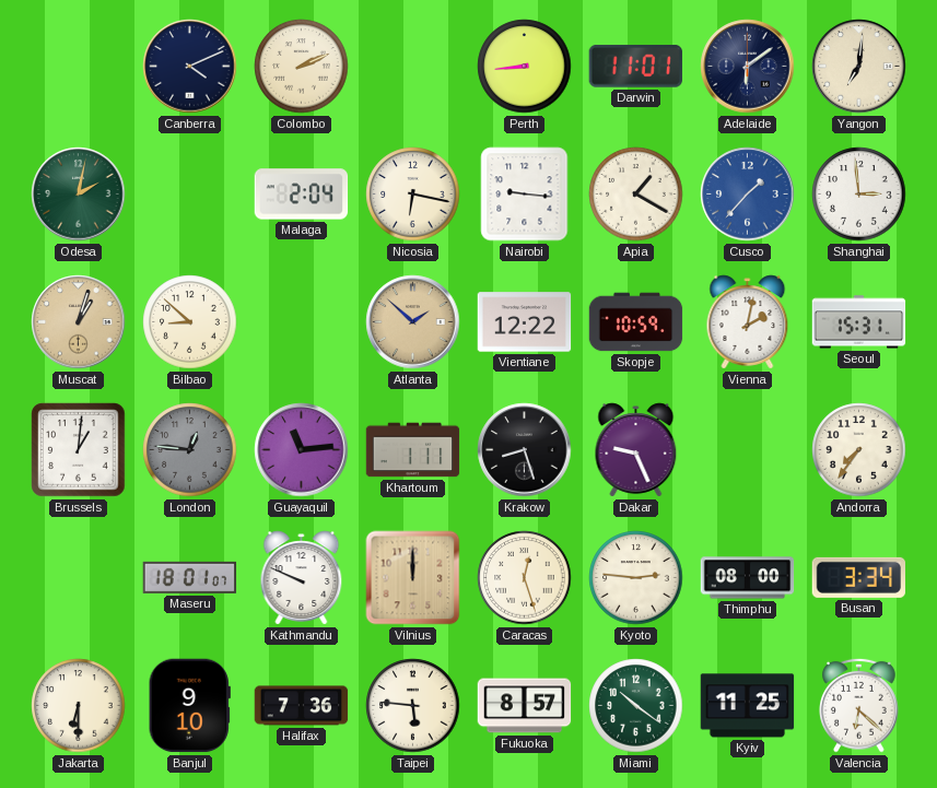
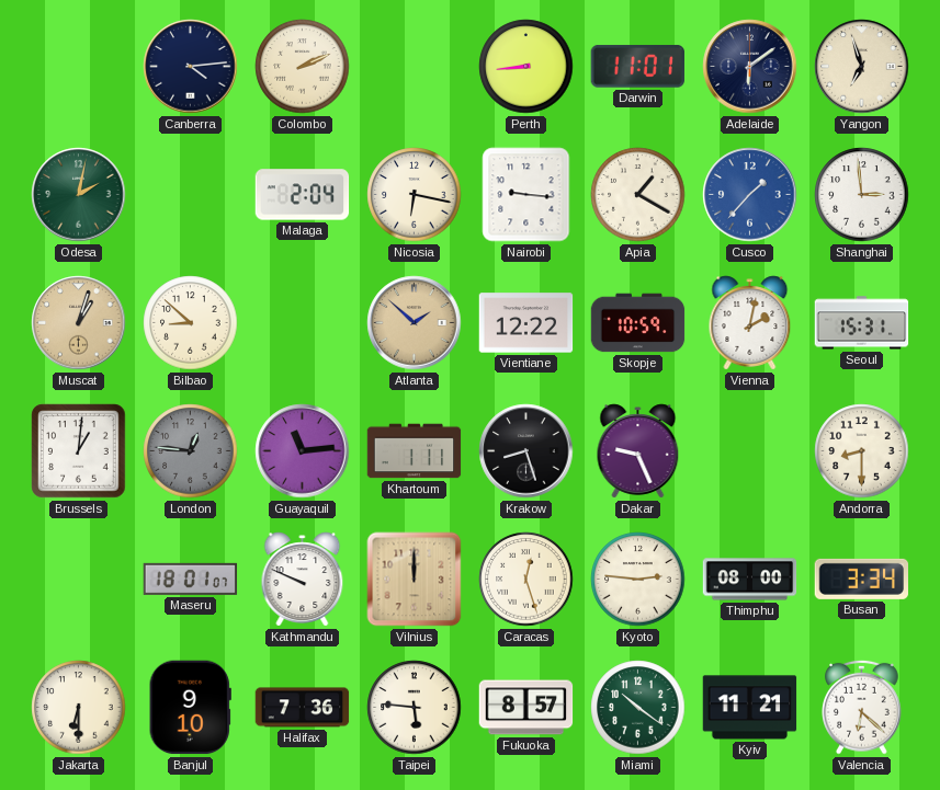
Canberra: 4:11 -> 4:14
Yangon: 7:01 -> 6:57
Andorra: 7:36 -> 8:30
Kyiv: 11:25 -> 11:21
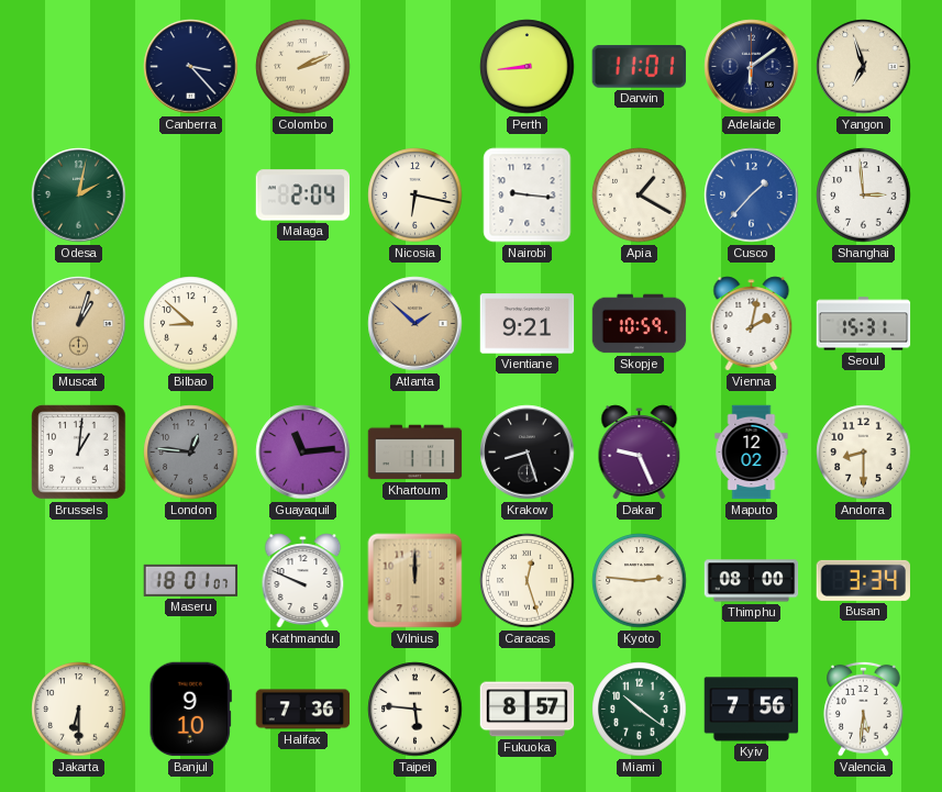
Canberra: 4:14 -> 3:23
Vientiane: 12:22 -> 9:21
Maputo: none -> 12:02
Kyiv: 11:21 -> 7:56
Valencia: 6:22 -> 5:31
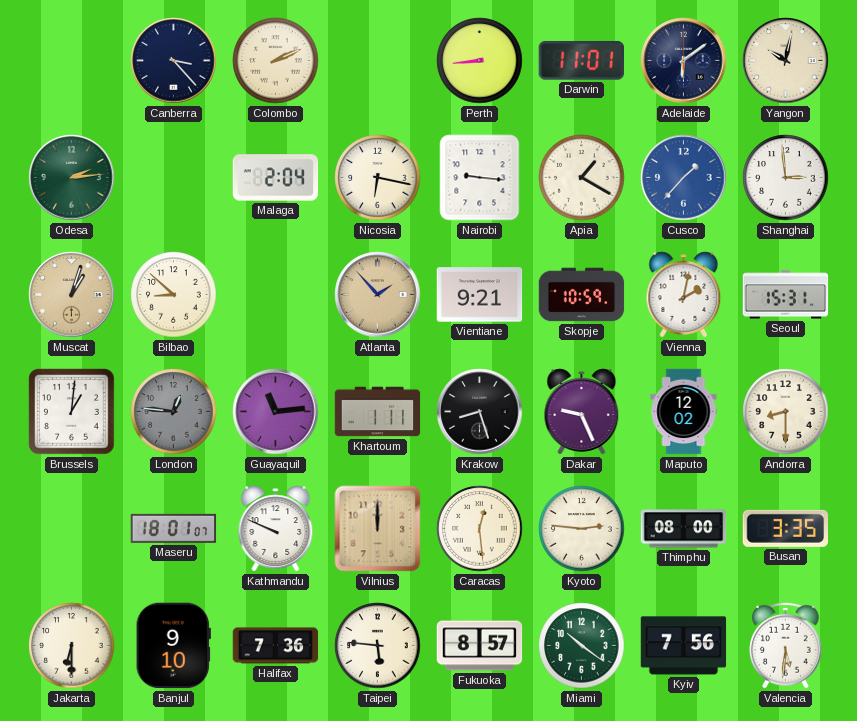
Yangon: 6:57 -> 10:02
Odesa: 2:02 -> 2:14
Atlanta: 1:52 -> 1:53
Caracas: 12:27 -> 12:29
Busan: 3:34 -> 3:35
